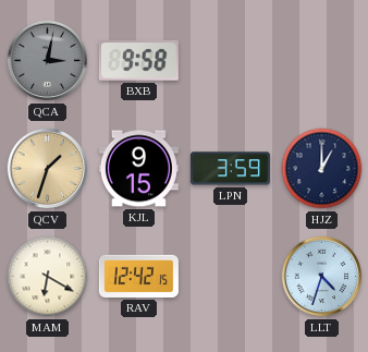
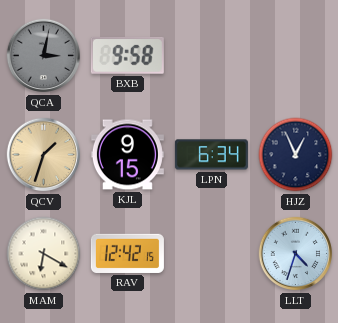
LPN: 3:59 -> 6:34
HJZ: 1:00 -> 12:56
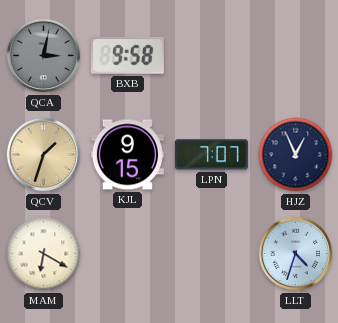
LPN: 6:34 -> 7:07
RAV: 12:42 -> none
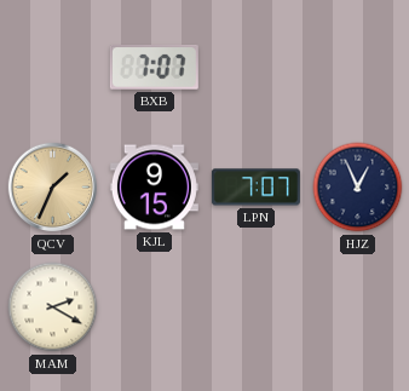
QCA: 3:02 -> none
BXB: 9:58 -> 7:07
QCV: 1:33 -> 1:34
MAM: 6:20 -> 2:20
LLT: 4:33 -> none
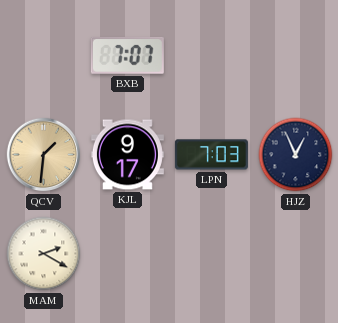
QCV: 1:34 -> 1:31
KJL: 9:15 -> 9:17
LPN: 7:07 -> 7:03
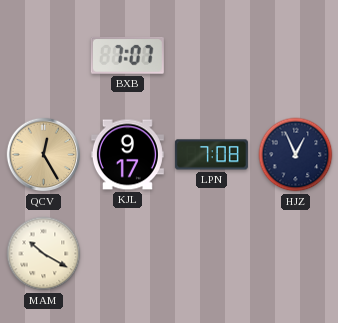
QCV: 1:31 -> 12:25
LPN: 7:03 -> 7:08
MAM: 2:20 -> 10:20
